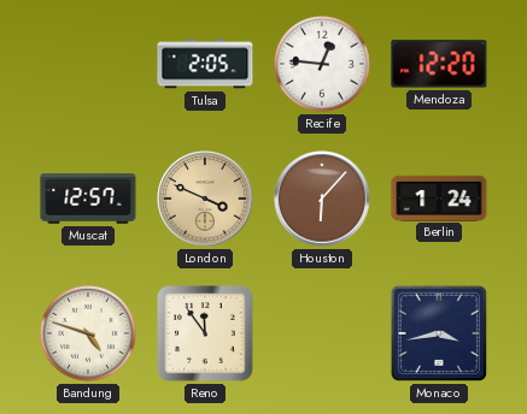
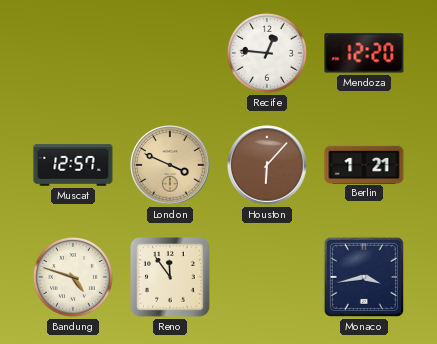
Tulsa: 2:05 -> none
Berlin: 1:24 -> 1:21
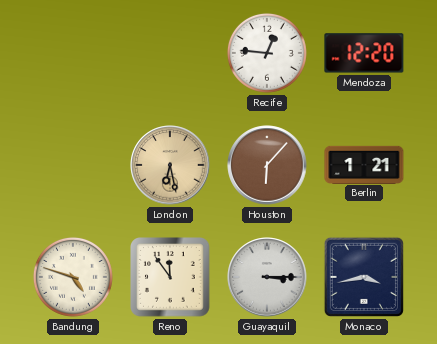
Muscat: 12:57 -> none
London: 3:49 -> 6:28
Guayaquil: none -> 3:15
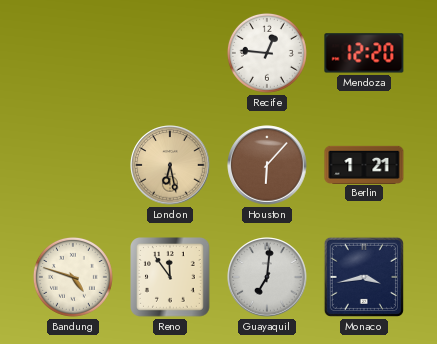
Guayaquil: 3:15 -> 7:01
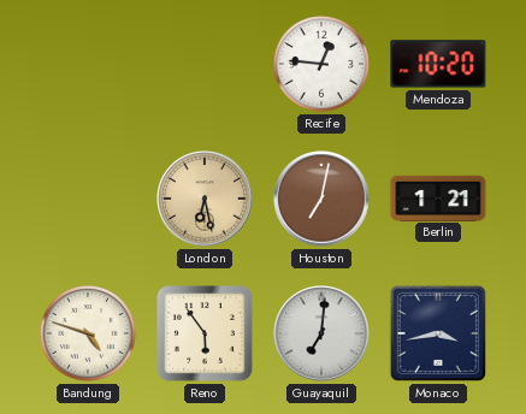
Mendoza: 12:20 -> 10:20
Houston: 6:07 -> 7:02
Reno: 11:54 -> 5:54
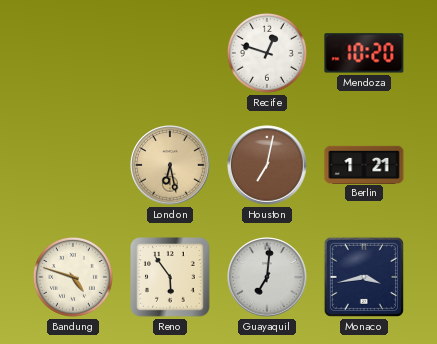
Recife: 12:46 -> 12:48
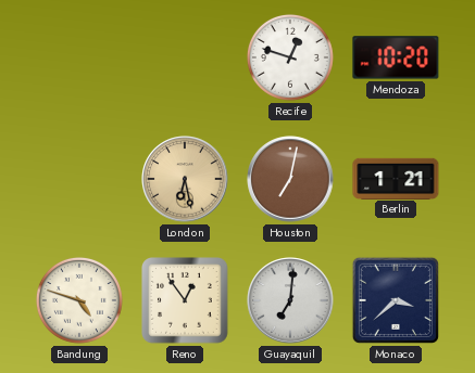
Reno: 5:54 -> 12:54
Monaco: 3:43 -> 3:38
